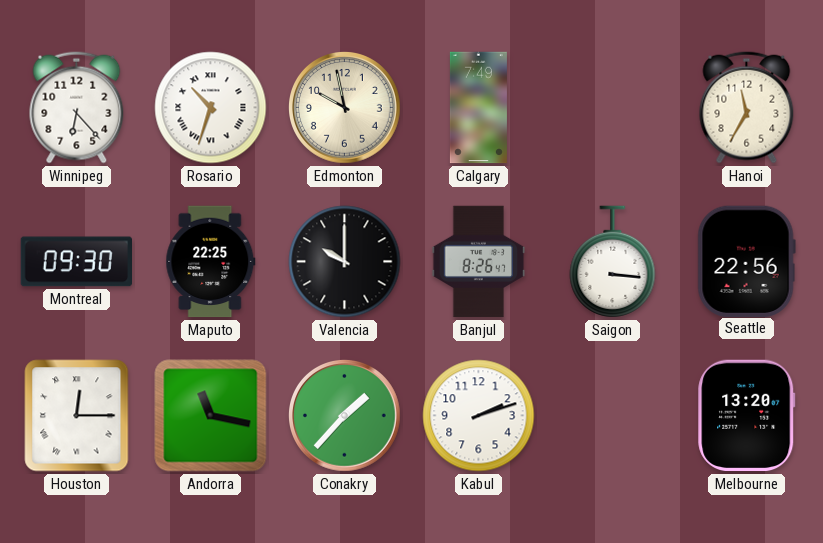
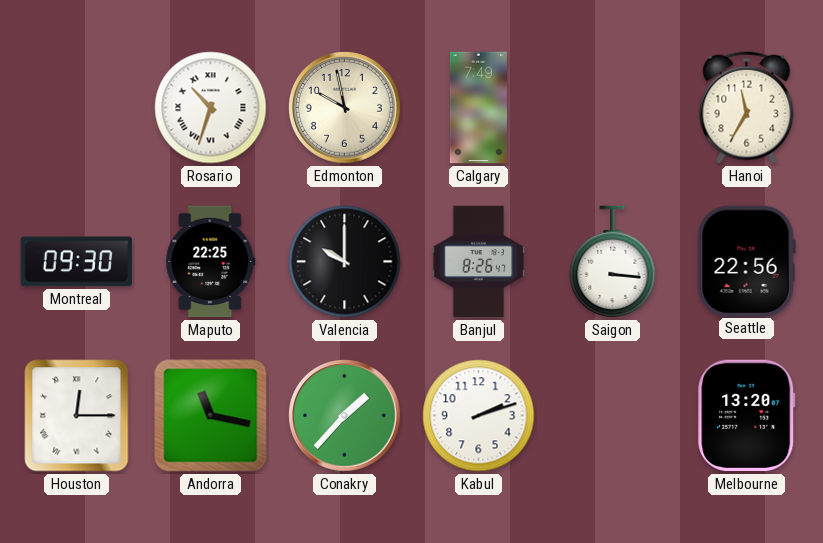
Winnipeg: 6:23 -> none
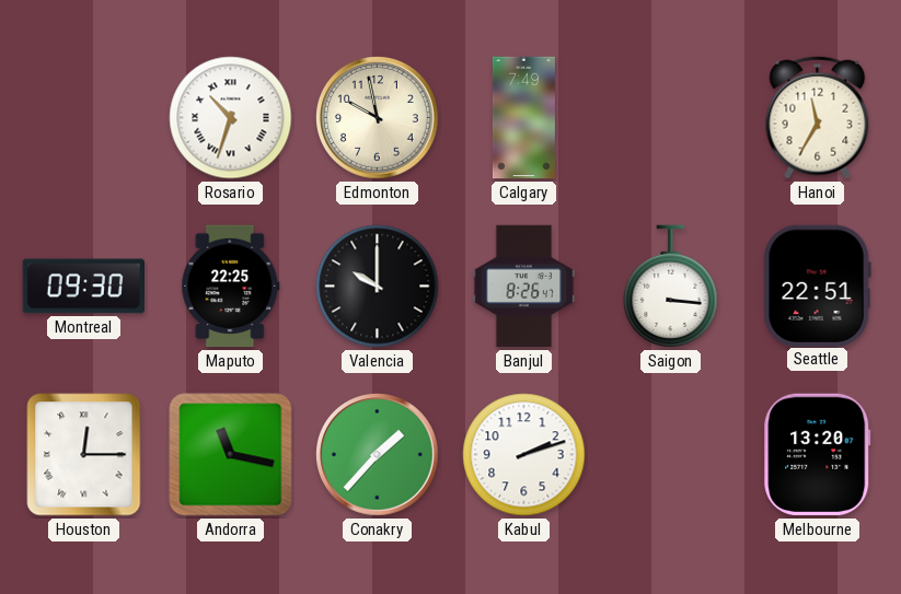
Seattle: 22:56 -> 22:51
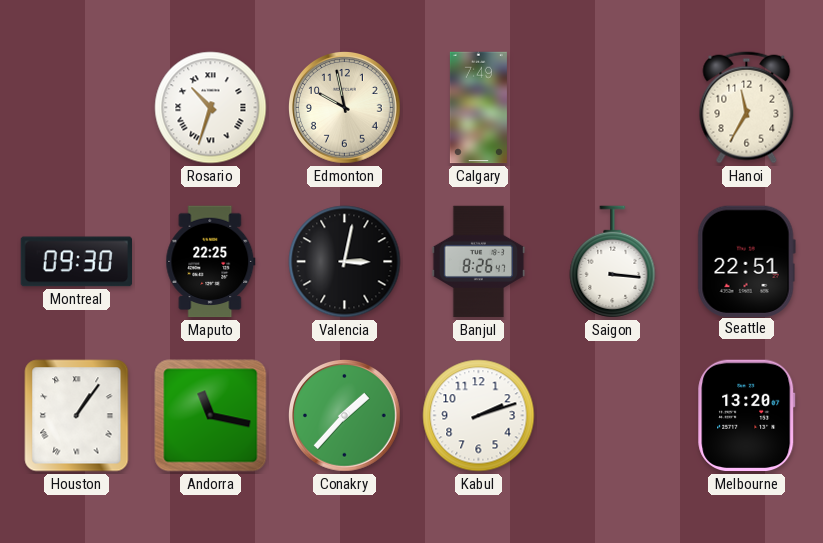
Valencia: 10:00 -> 3:02
Houston: 12:15 -> 1:06
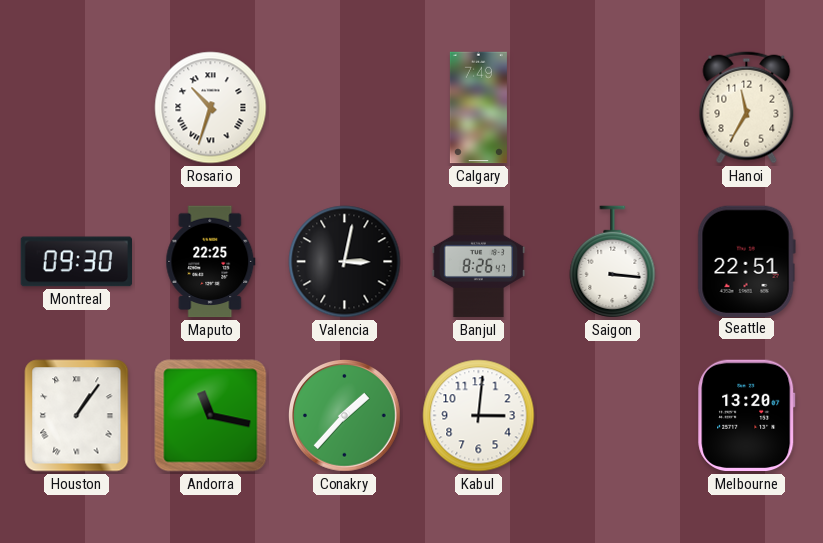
Edmonton: 9:58 -> none
Kabul: 2:12 -> 3:01
